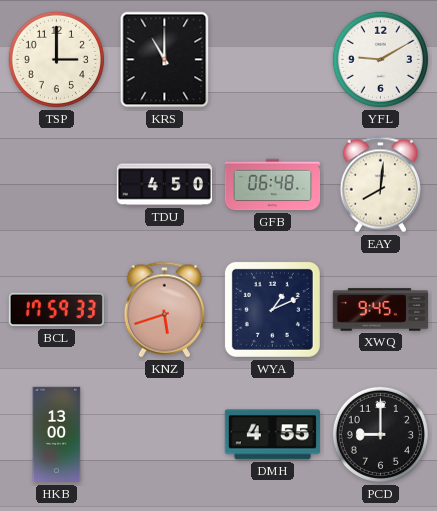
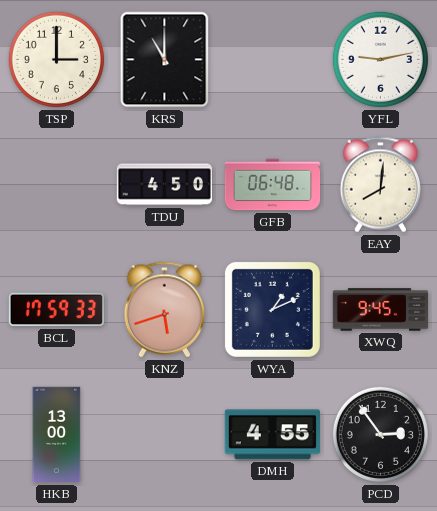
YFL: 9:10 -> 9:13
PCD: 9:00 -> 2:54
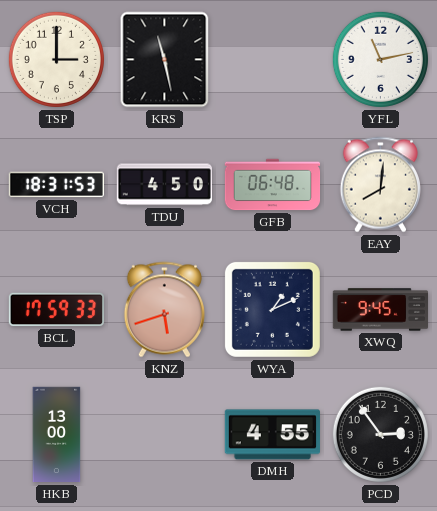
KRS: 11:00 -> 11:28
YFL: 9:13 -> 11:13
VCH: none -> 18:31
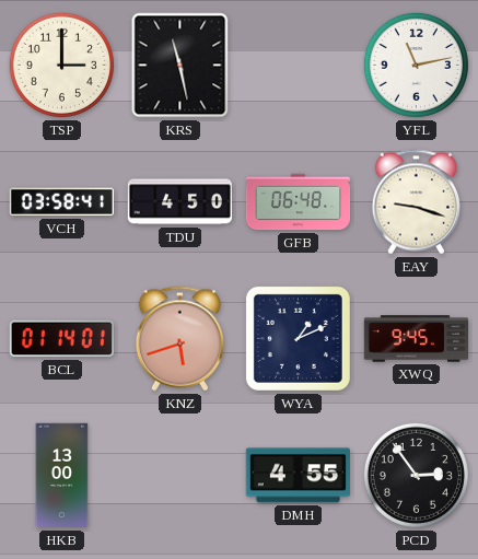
VCH: 18:31 -> 03:58
EAY: 8:01 -> 9:18
BCL: 17:59 -> 01:14
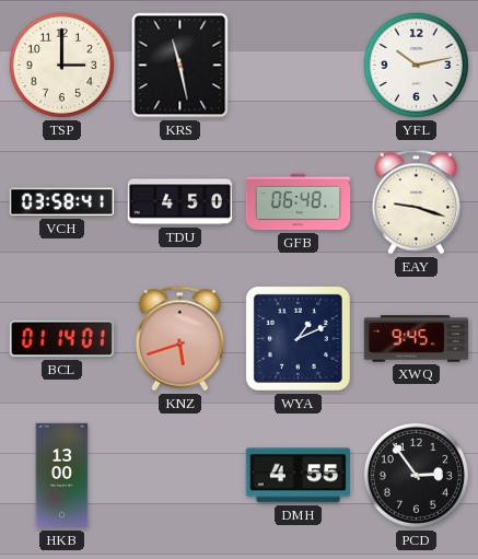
YFL: 11:13 -> 10:13
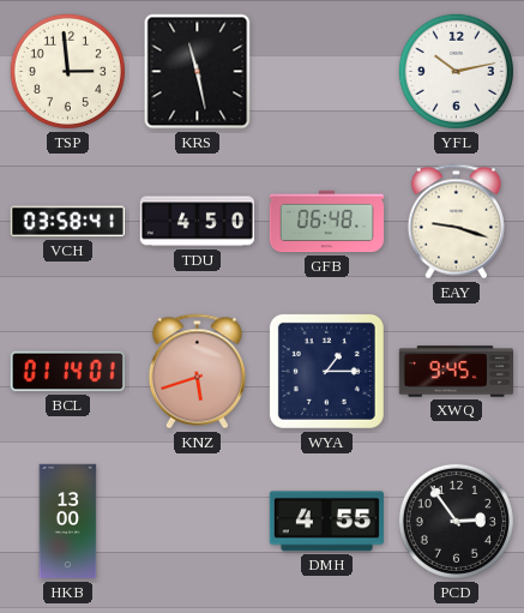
TSP: 3:00 -> 2:59
WYA: 1:11 -> 1:15
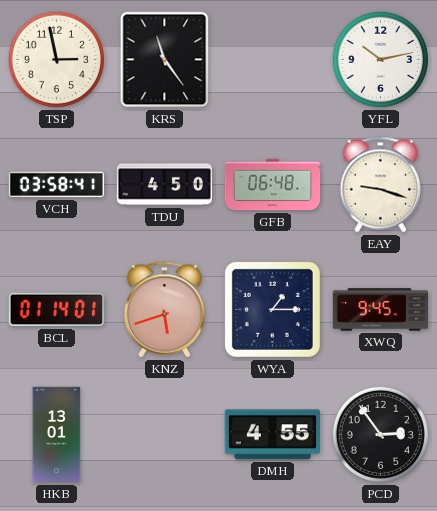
TSP: 2:59 -> 2:58
KRS: 11:28 -> 11:24
HKB: 13:00 -> 13:01
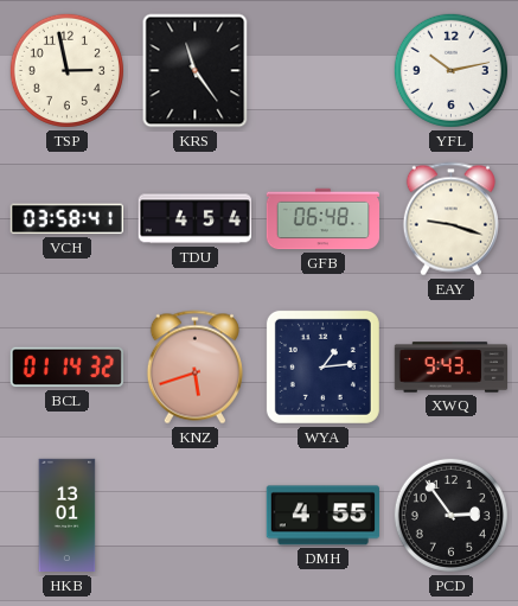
TDU: 4:50 -> 4:54
BCL: 01:14:01 -> 01:14:32
WYA: 1:15 -> 1:14
XWQ: 9:45 -> 9:43
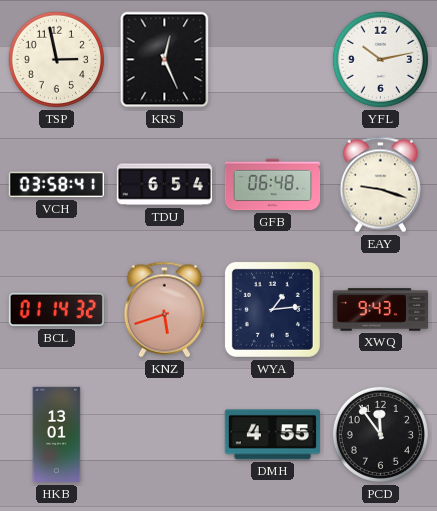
KRS: 11:24 -> 12:26
TDU: 4:54 -> 6:54
PCD: 2:54 -> 11:54
